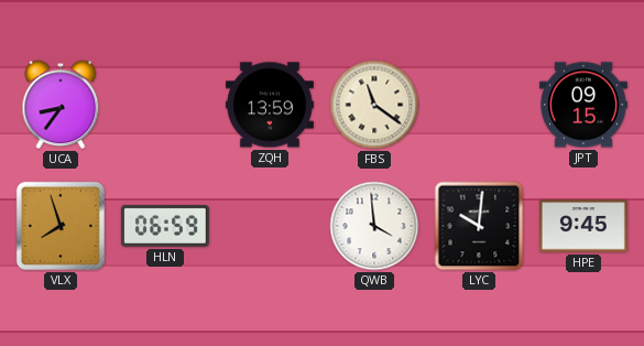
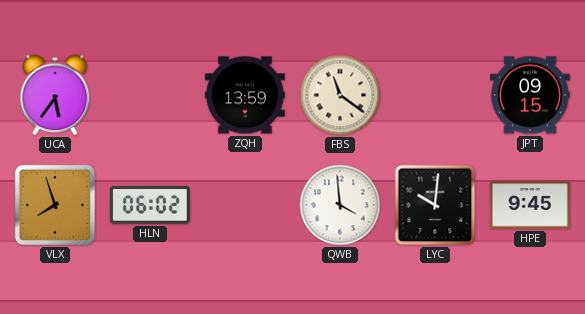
UCA: 8:36 -> 5:36
HLN: 06:59 -> 06:02
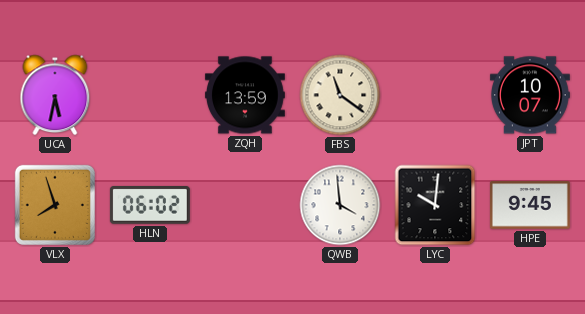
UCA: 5:36 -> 5:32
JPT: 09:15 -> 10:07
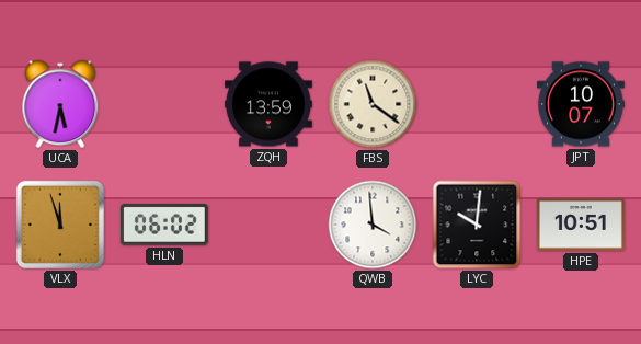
VLX: 7:57 -> 11:57
HPE: 9:45 -> 10:51
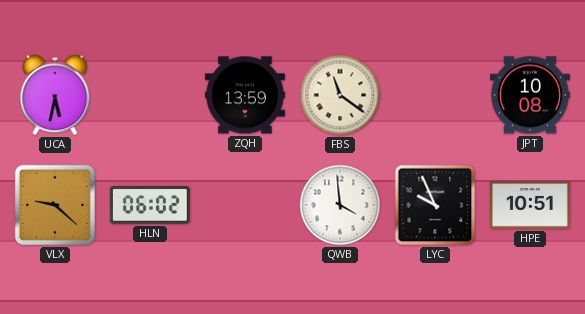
JPT: 10:07 -> 10:08
VLX: 11:57 -> 9:22
LYC: 10:01 -> 9:56
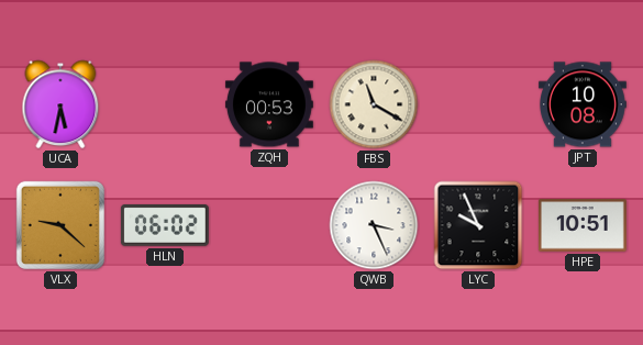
ZQH: 13:59 -> 00:53
FBS: 11:21 -> 11:20
QWB: 3:59 -> 3:26
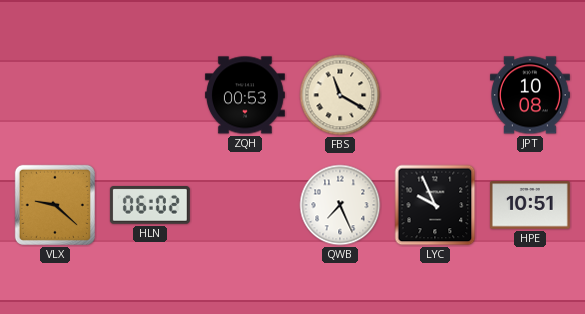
UCA: 5:32 -> none
QWB: 3:26 -> 7:26
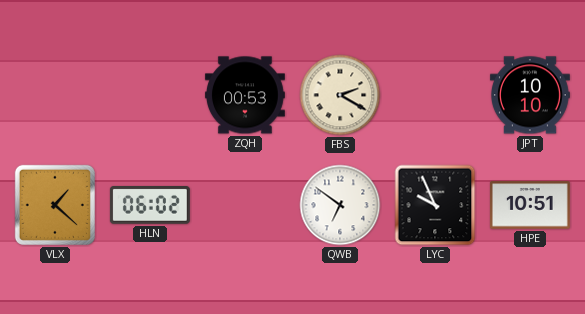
FBS: 11:20 -> 2:20
JPT: 10:08 -> 10:10
VLX: 9:22 -> 1:22
QWB: 7:26 -> 6:51
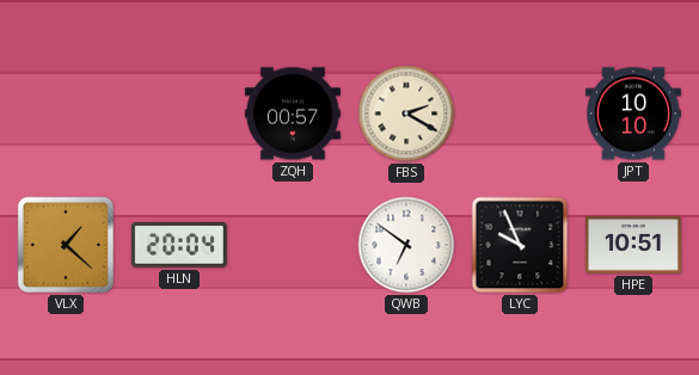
ZQH: 00:53 -> 00:57
HLN: 06:02 -> 20:04
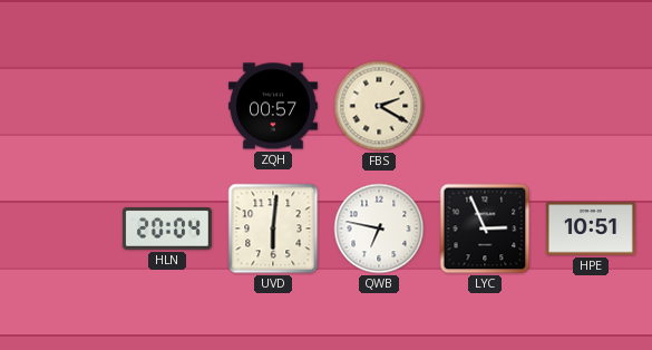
JPT: 10:10 -> none
VLX: 1:22 -> none
UVD: none -> 6:01
QWB: 6:51 -> 6:47
LYC: 9:56 -> 2:56
